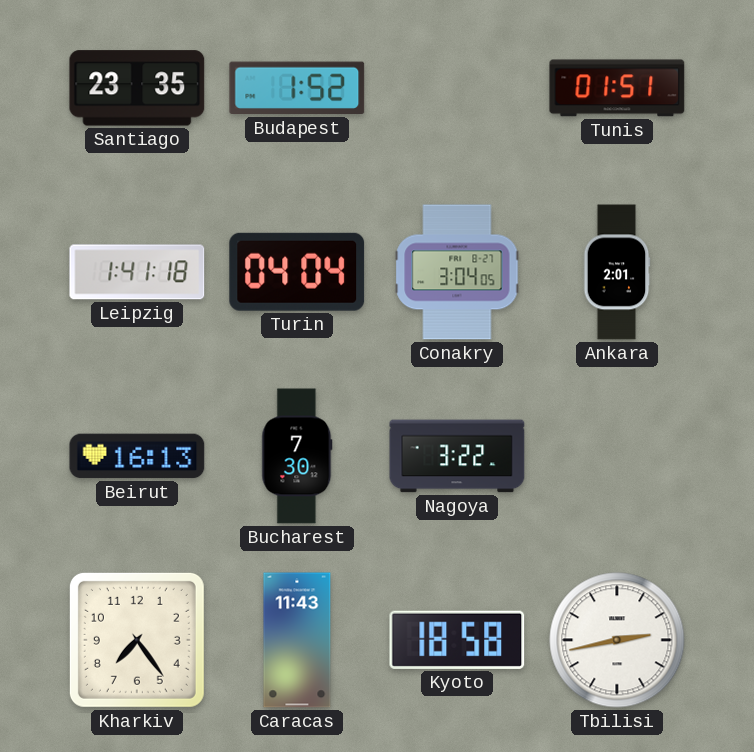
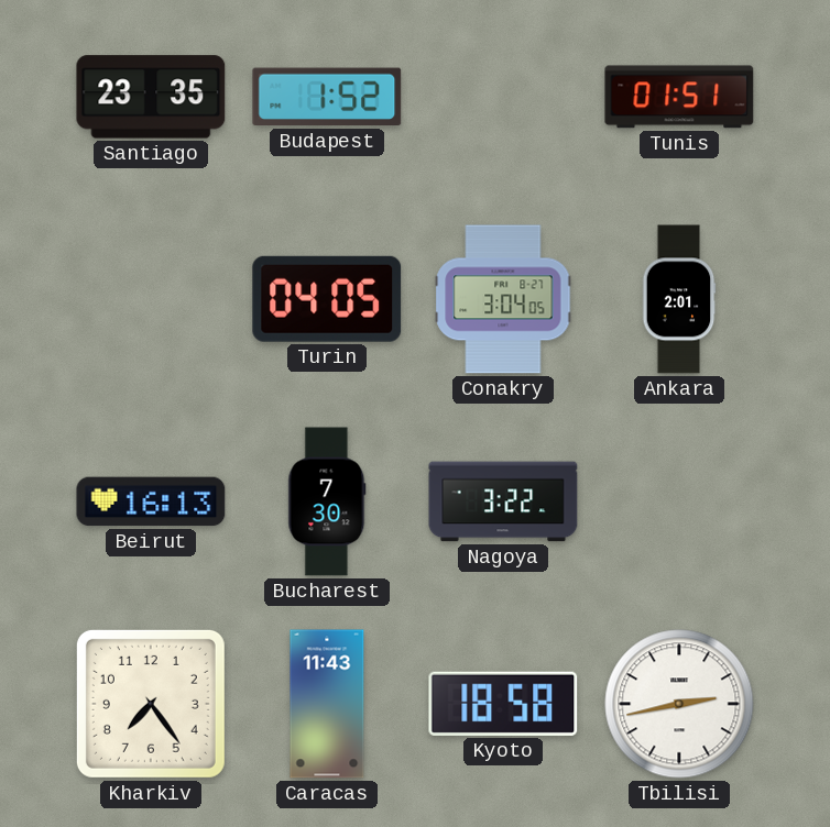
Leipzig: 1:41 -> none
Turin: 04:04 -> 04:05
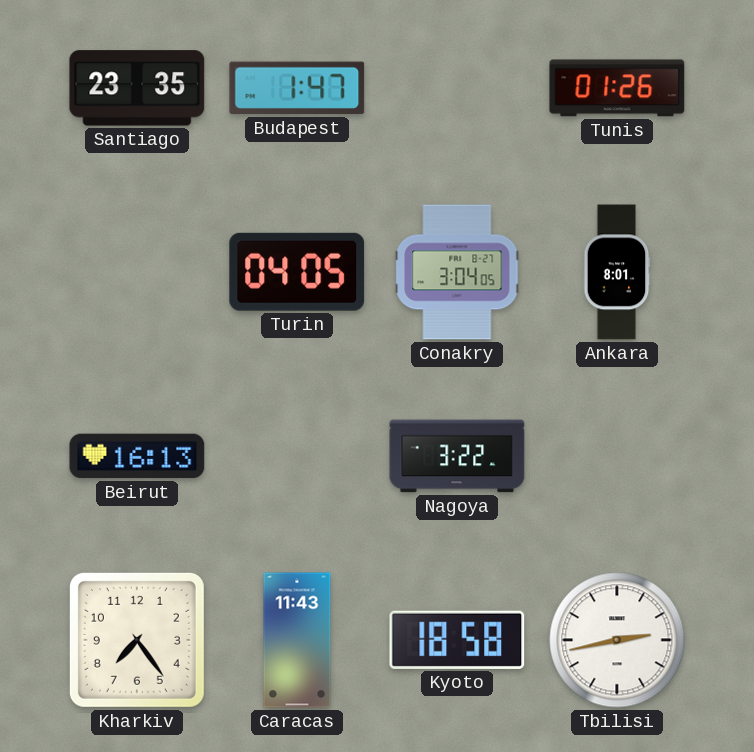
Budapest: 1:52 -> 1:47
Tunis: 01:51 -> 01:26
Ankara: 2:01 -> 8:01
Bucharest: 7:30 -> none
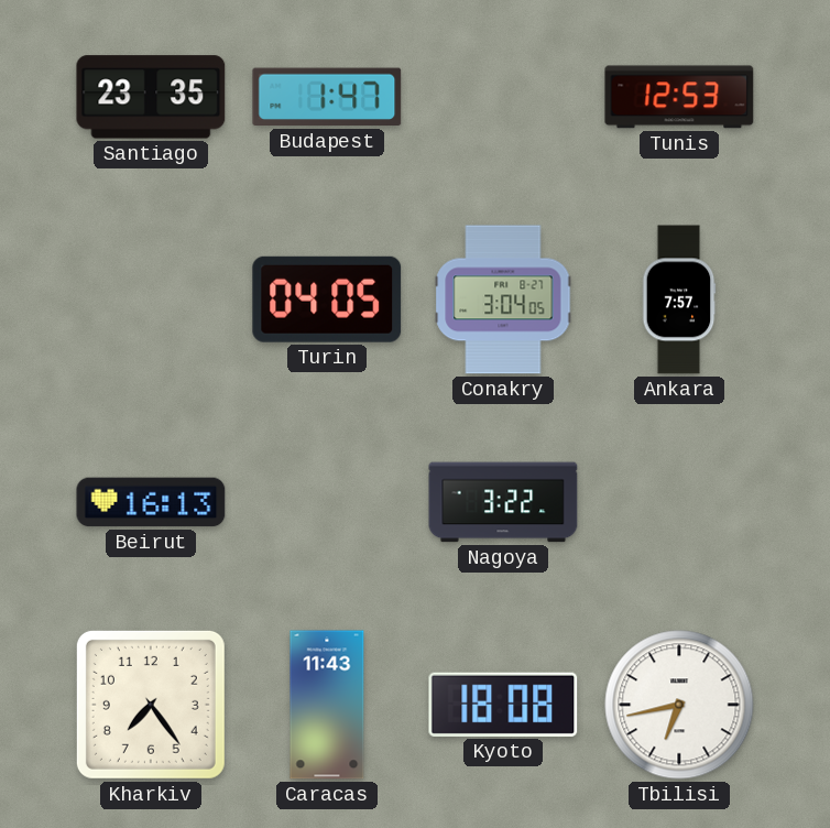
Tunis: 01:26 -> 12:53
Ankara: 8:01 -> 7:57
Kyoto: 18:58 -> 18:08
Tbilisi: 2:43 -> 6:43
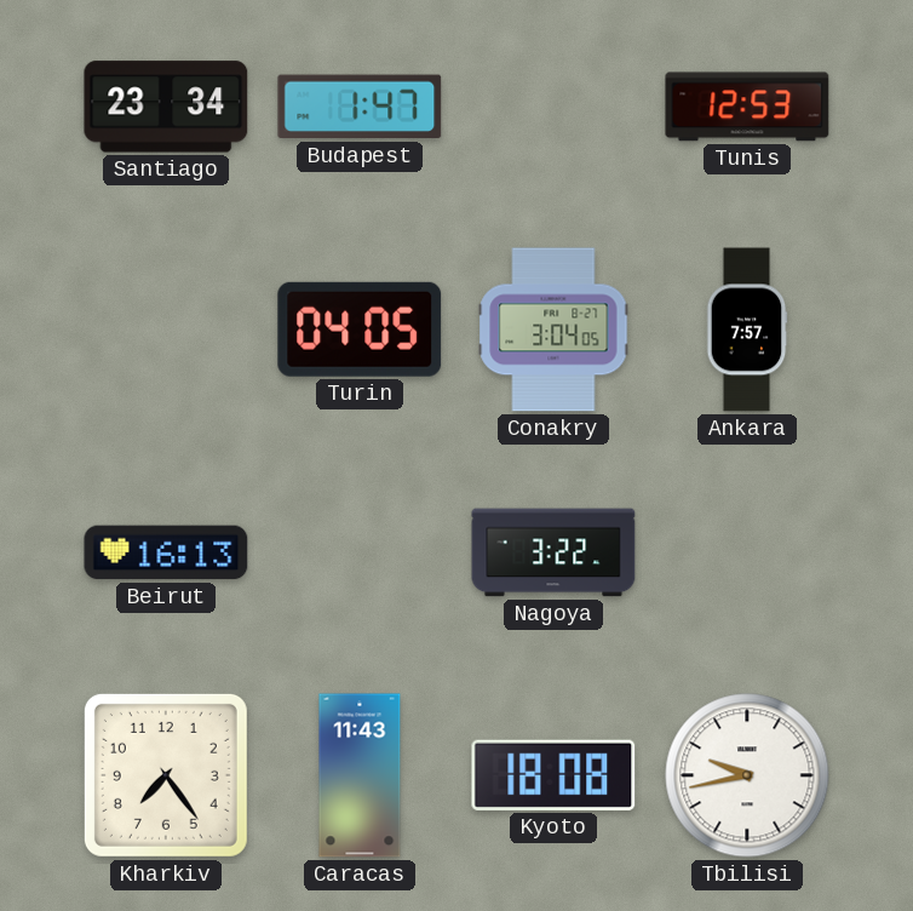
Santiago: 23:35 -> 23:34
Tbilisi: 6:43 -> 9:43
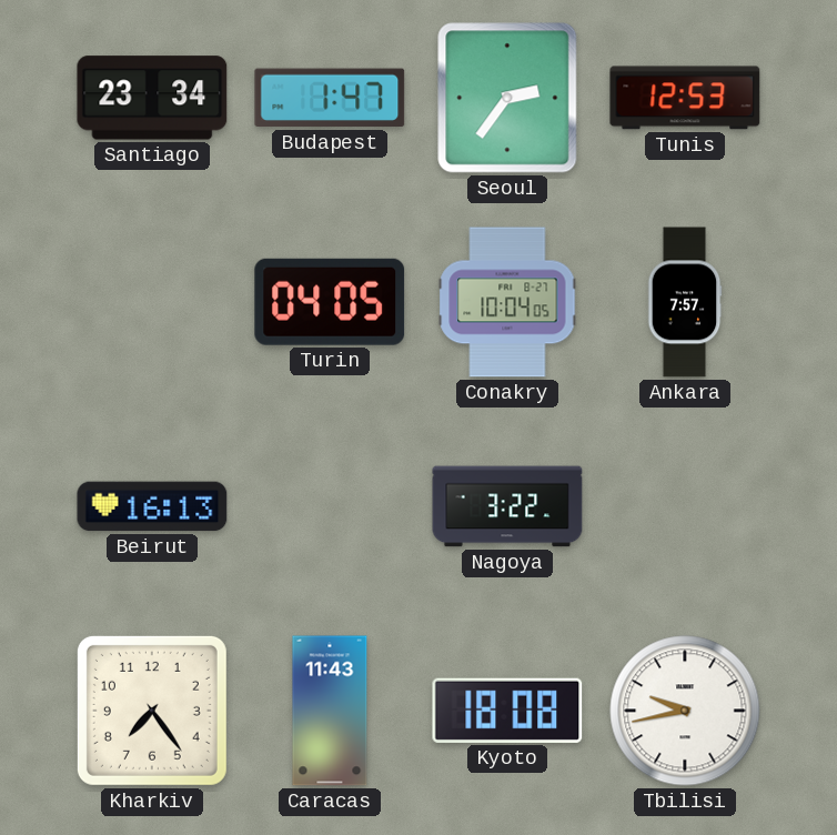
Seoul: none -> 2:36
Conakry: 3:04 -> 10:04
